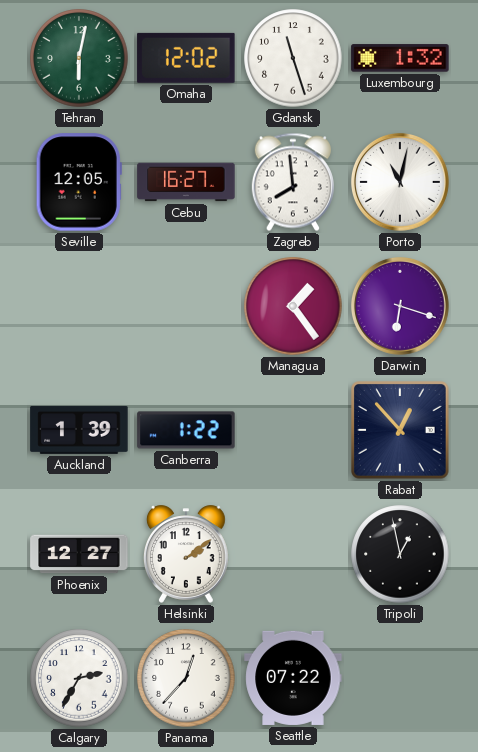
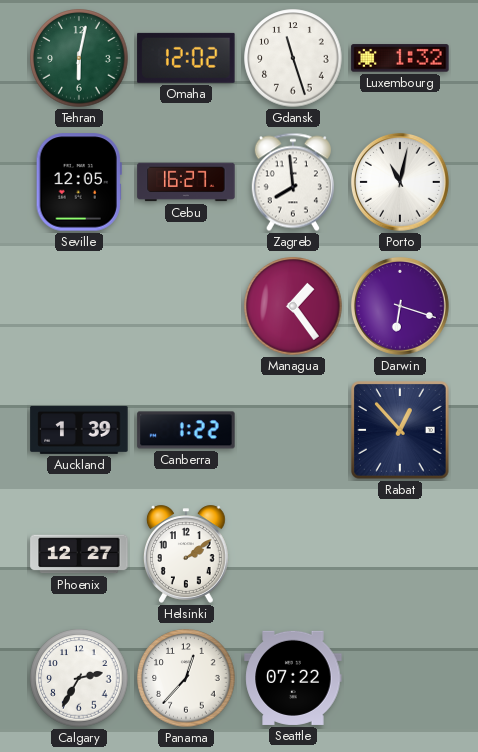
Tripoli: 12:58 -> none
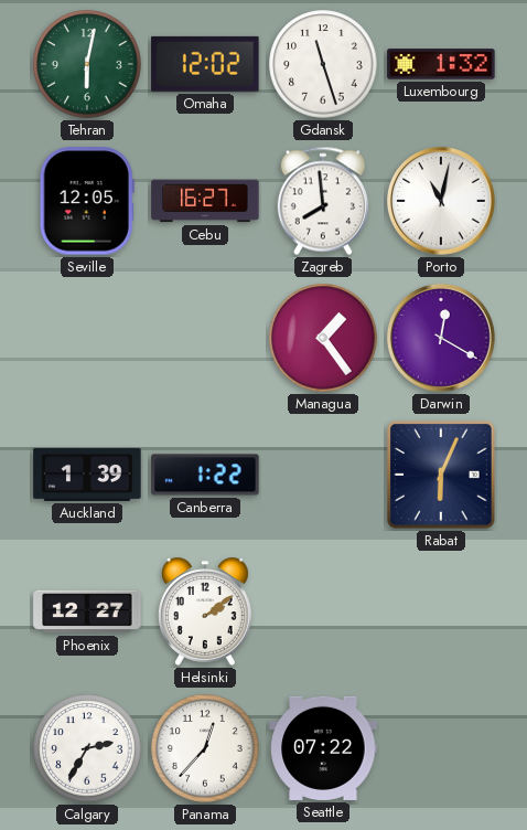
Darwin: 6:18 -> 12:20
Rabat: 12:53 -> 6:04
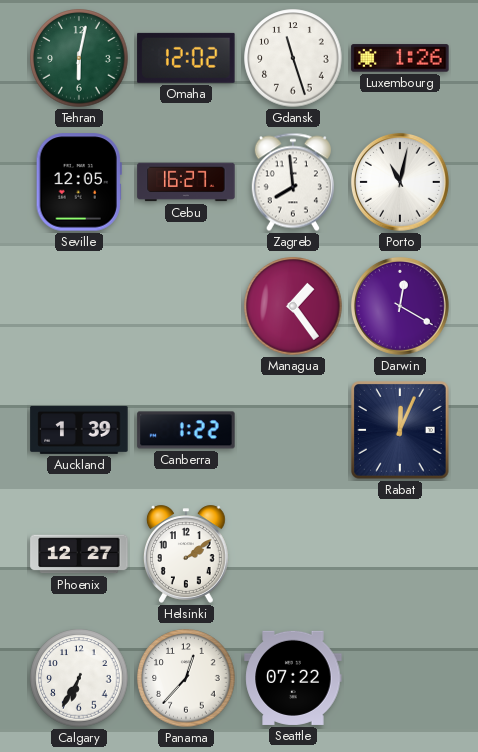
Luxembourg: 1:32 -> 1:26
Rabat: 6:04 -> 12:04
Calgary: 2:35 -> 6:35
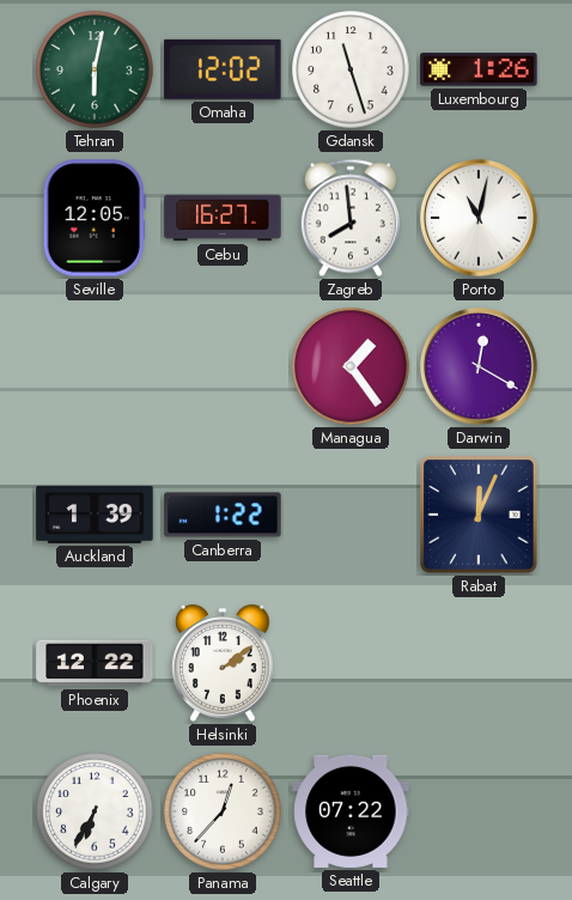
Phoenix: 12:27 -> 12:22
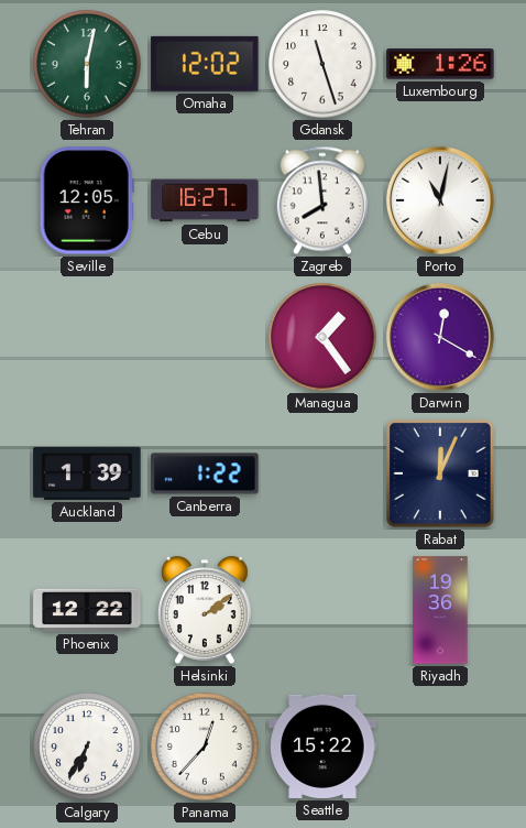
Riyadh: none -> 19:36
Seattle: 07:22 -> 15:22
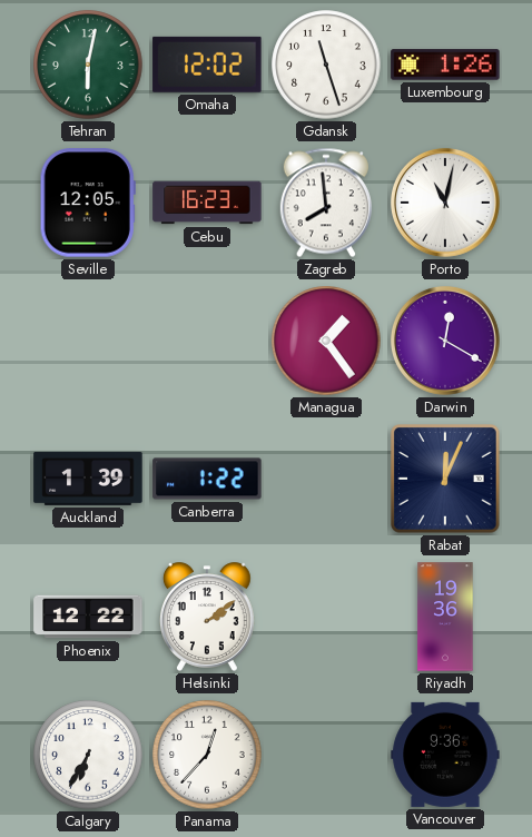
Cebu: 16:27 -> 16:23
Seattle: 15:22 -> none
Vancouver: none -> 9:36
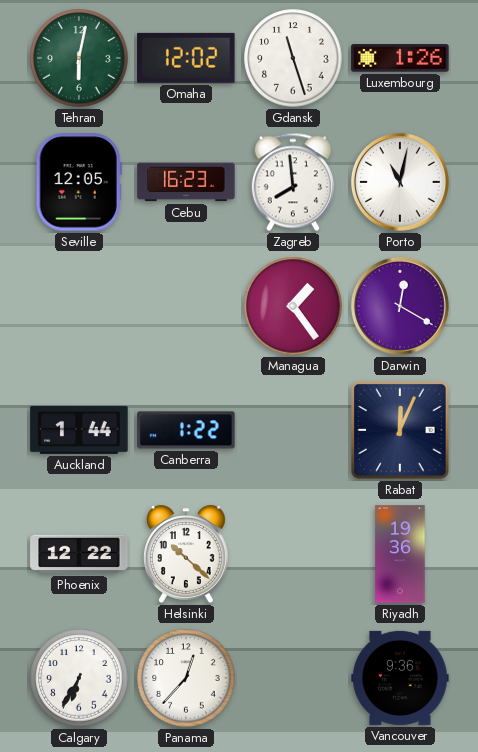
Auckland: 1:39 -> 1:44
Helsinki: 2:09 -> 10:22
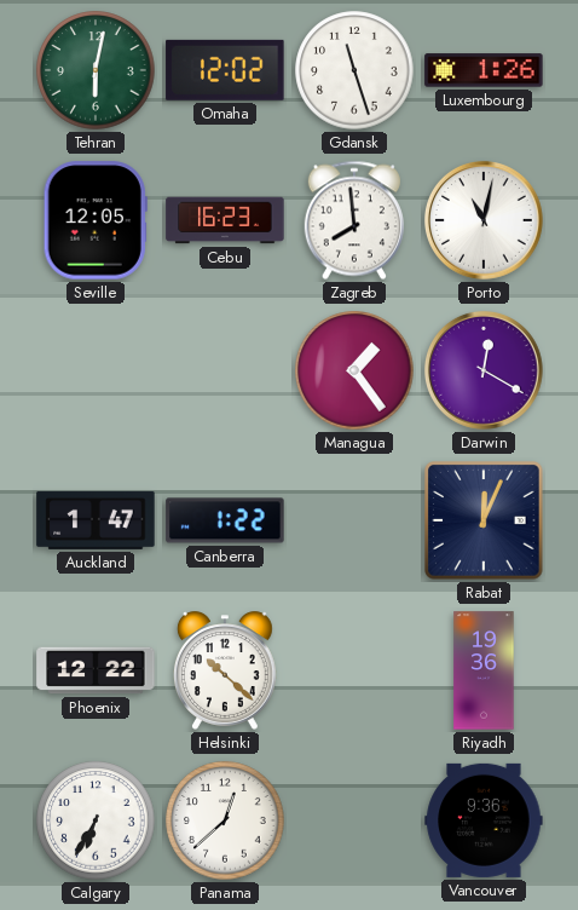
Auckland: 1:44 -> 1:47
Panama: 12:37 -> 12:38
